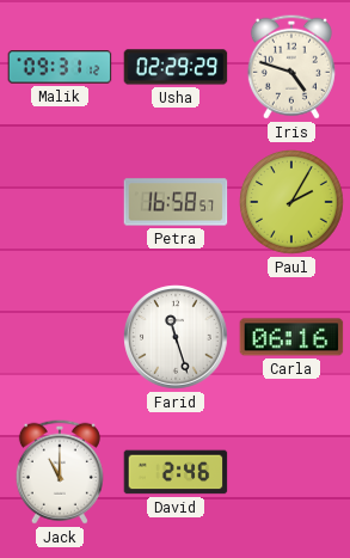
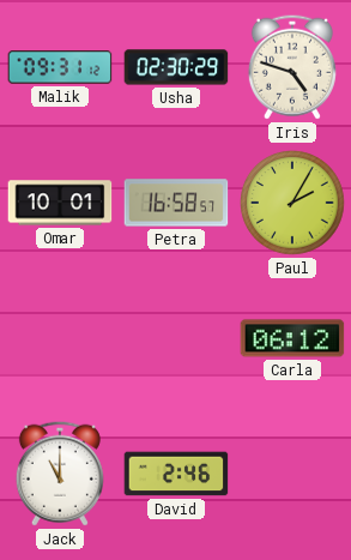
Usha: 02:29 -> 02:30
Omar: none -> 10:01
Farid: 11:27 -> none
Carla: 06:16 -> 06:12
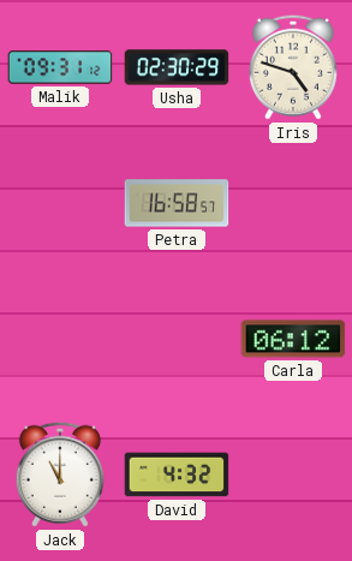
Omar: 10:01 -> none
Paul: 2:05 -> none
David: 2:46 -> 4:32
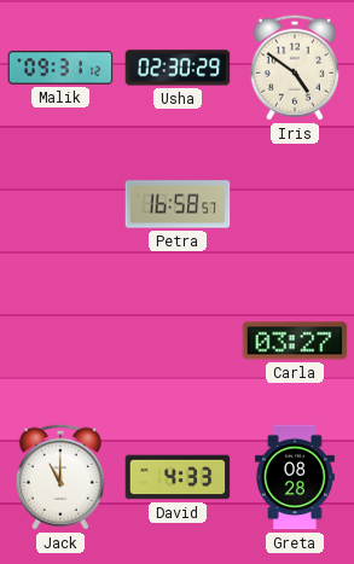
Iris: 4:48 -> 4:51
Carla: 06:12 -> 03:27
David: 4:32 -> 4:33
Greta: none -> 08:28
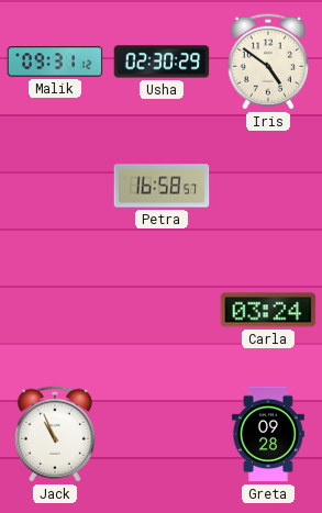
Carla: 03:27 -> 03:24
Jack: 11:00 -> 10:56
David: 4:33 -> none
Greta: 08:28 -> 09:28
